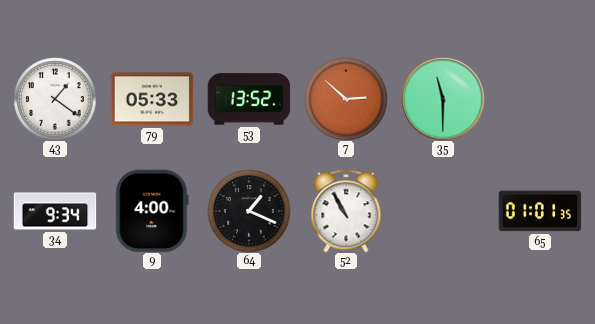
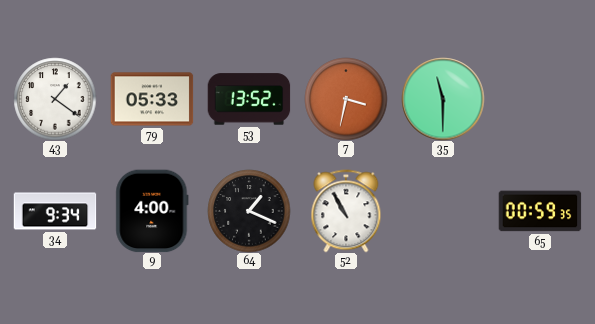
7: 2:52 -> 3:32
65: 01:01 -> 00:59
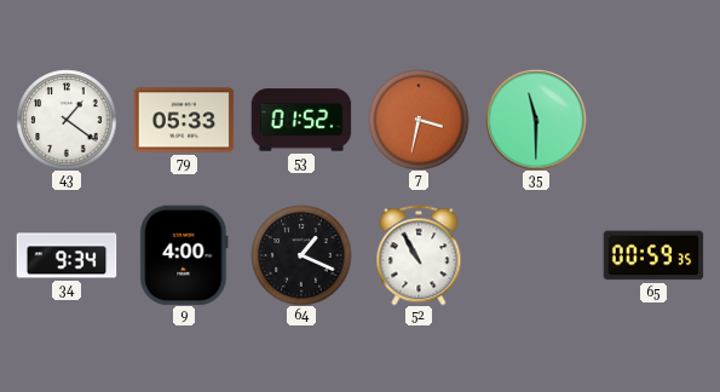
53: 13:52 -> 01:52
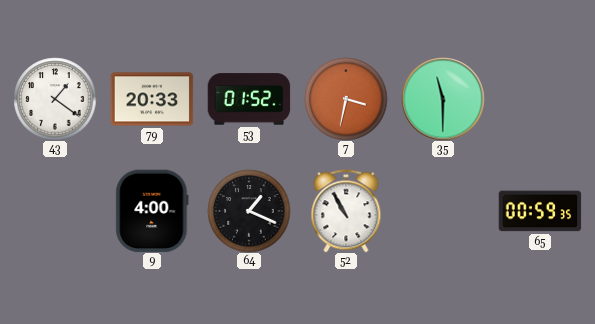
79: 05:33 -> 20:33
34: 9:34 -> none
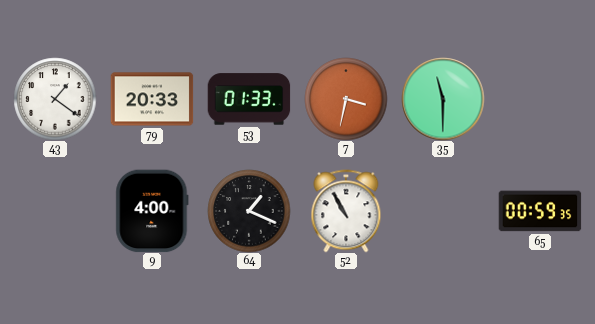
53: 01:52 -> 01:33
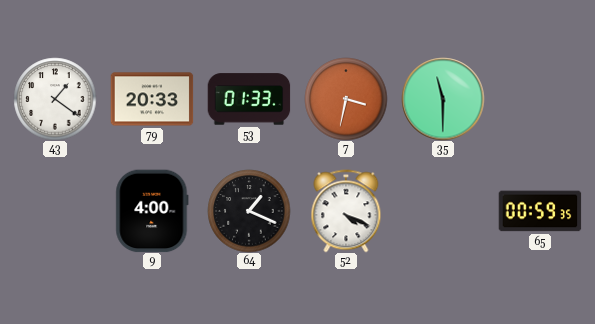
52: 10:55 -> 4:19
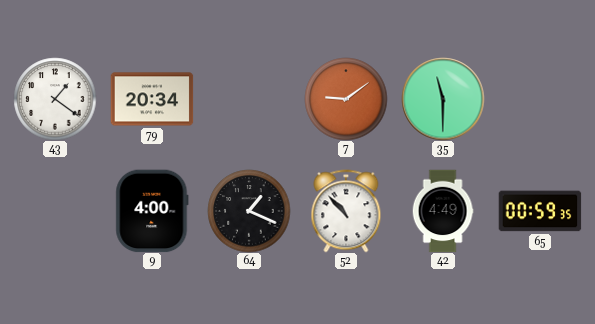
79: 20:33 -> 20:34
53: 01:33 -> none
7: 3:32 -> 9:09
52: 4:19 -> 10:53
42: none -> 4:49
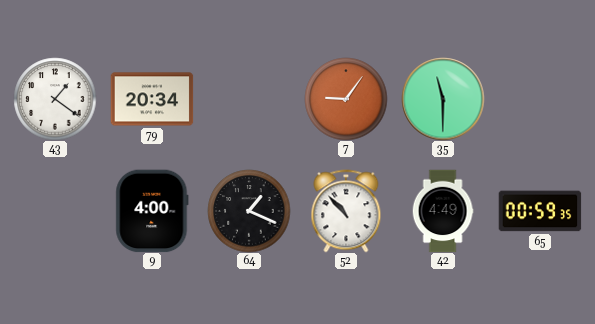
7: 9:09 -> 9:06
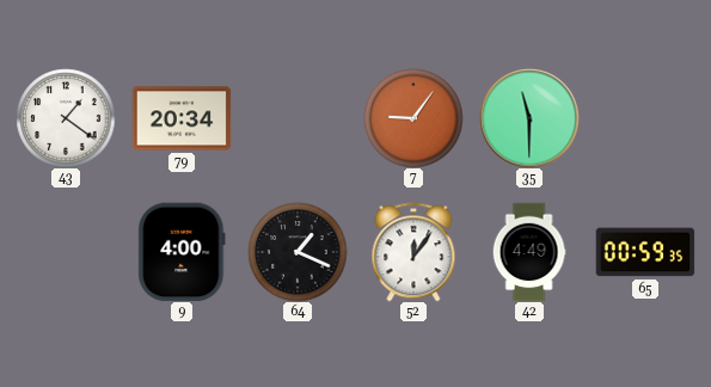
52: 10:53 -> 12:06
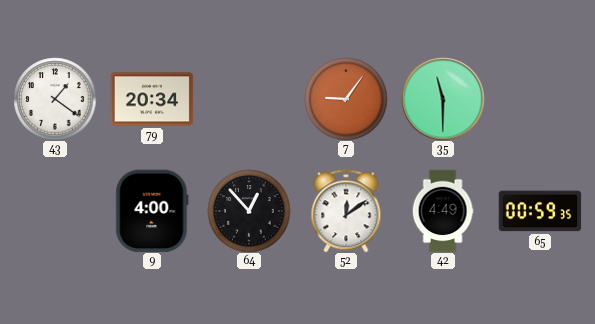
64: 1:19 -> 12:53
52: 12:06 -> 12:09
